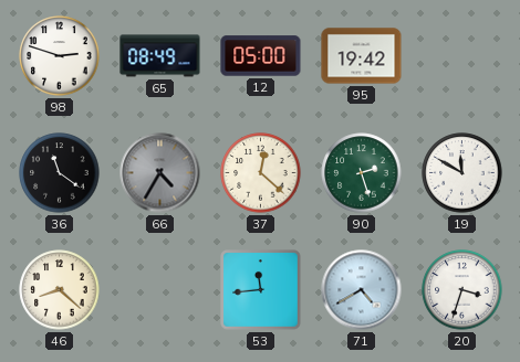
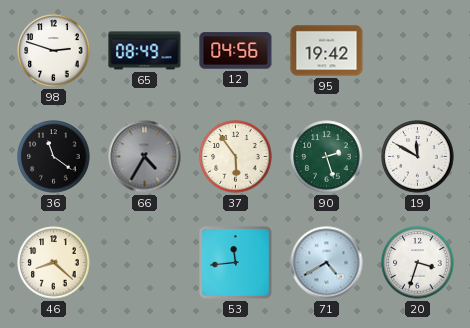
12: 05:00 -> 04:56
37: 12:22 -> 5:54
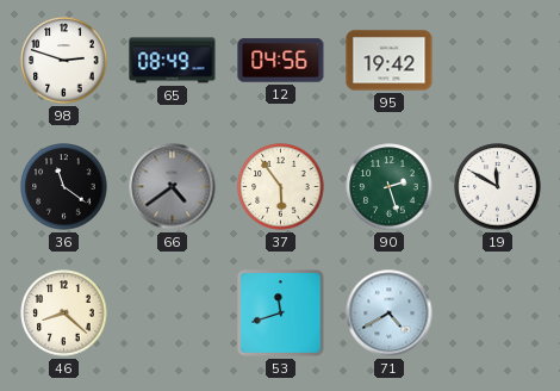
66: 4:35 -> 4:39
53: 11:44 -> 11:42
20: 3:33 -> none
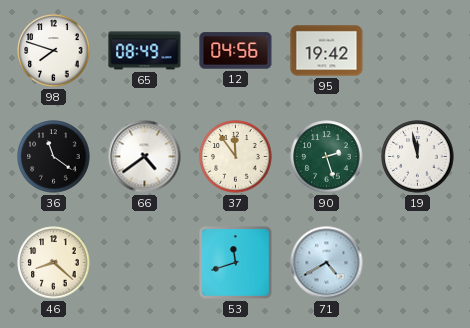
98: 2:48 -> 7:48
66 dial: grey -> white
37: 5:54 -> 11:54
19: 11:50 -> 11:58
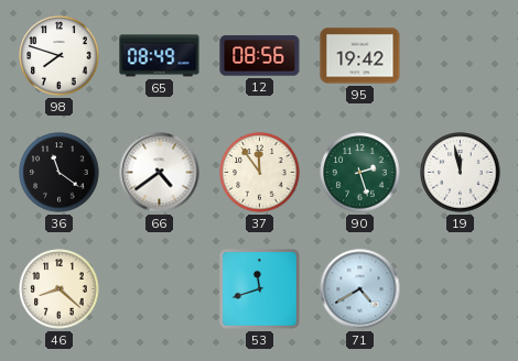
12: 04:56 -> 08:56
